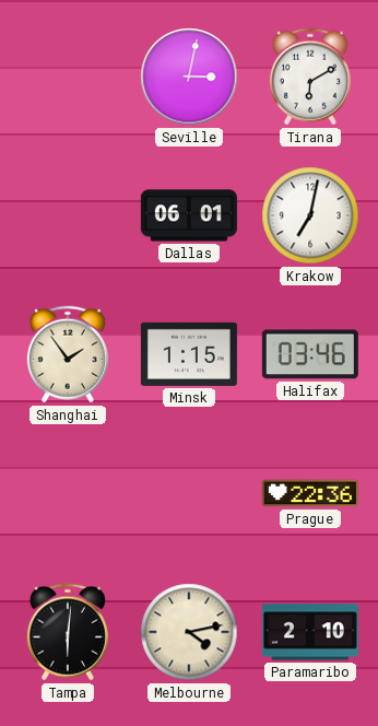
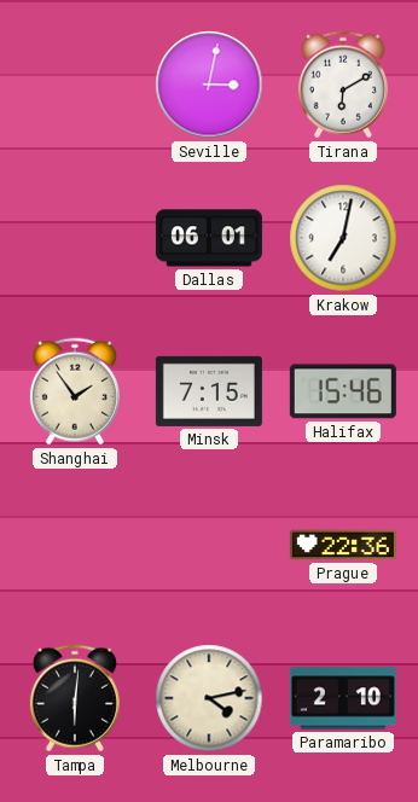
Minsk: 1:15 -> 7:15
Halifax: 03:46 -> 15:46
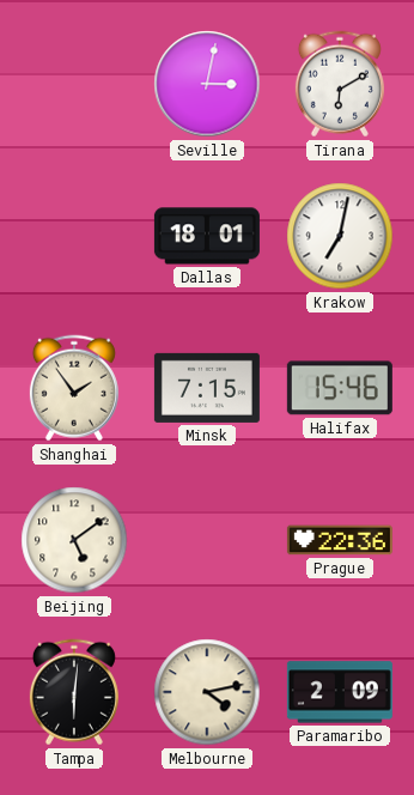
Dallas: 06:01 -> 18:01
Beijing: none -> 5:09
Paramaribo: 2:10 -> 2:09
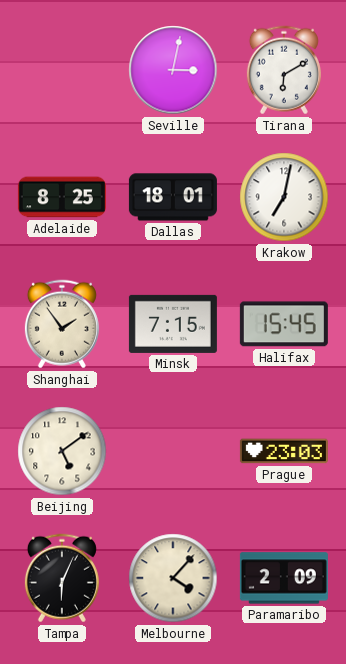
Adelaide: none -> 8:25
Halifax: 15:46 -> 15:45
Prague: 22:36 -> 23:03
Tampa: 6:01 -> 6:04
Melbourne: 4:13 -> 4:07
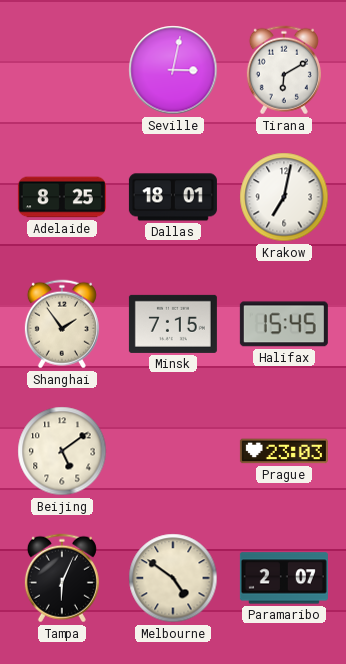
Melbourne: 4:07 -> 4:51
Paramaribo: 2:09 -> 2:07
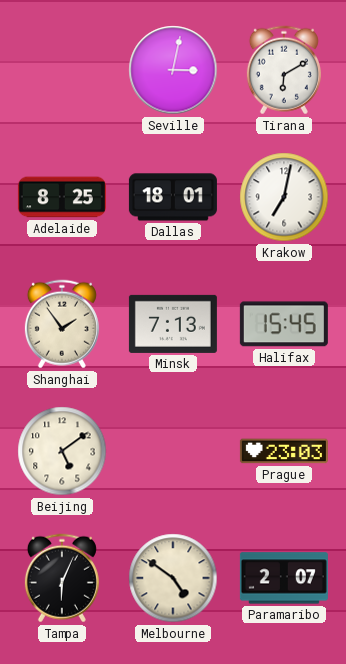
Minsk: 7:15 -> 7:13
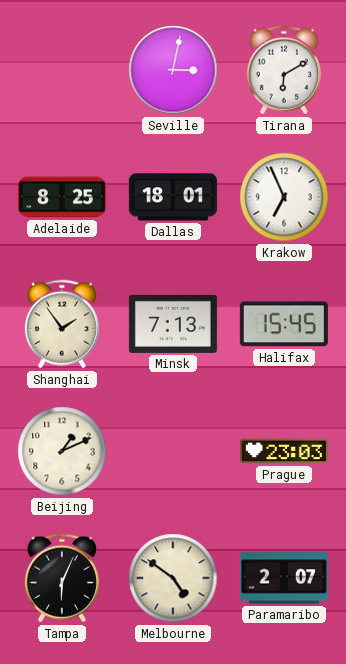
Krakow: 7:02 -> 6:56
Beijing: 5:09 -> 1:11
